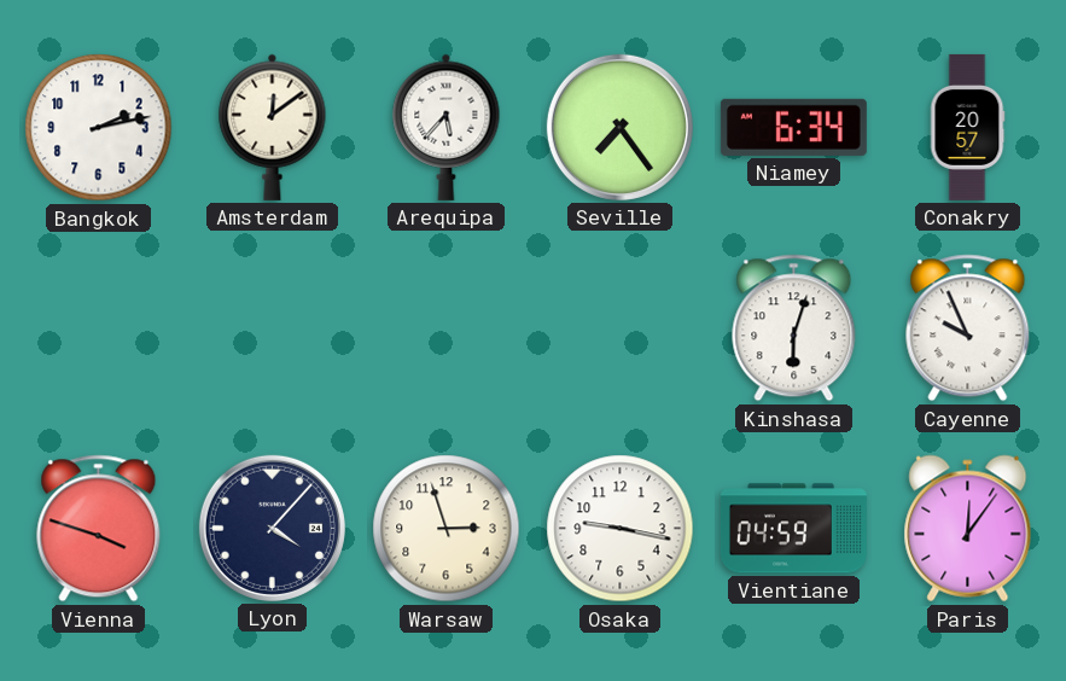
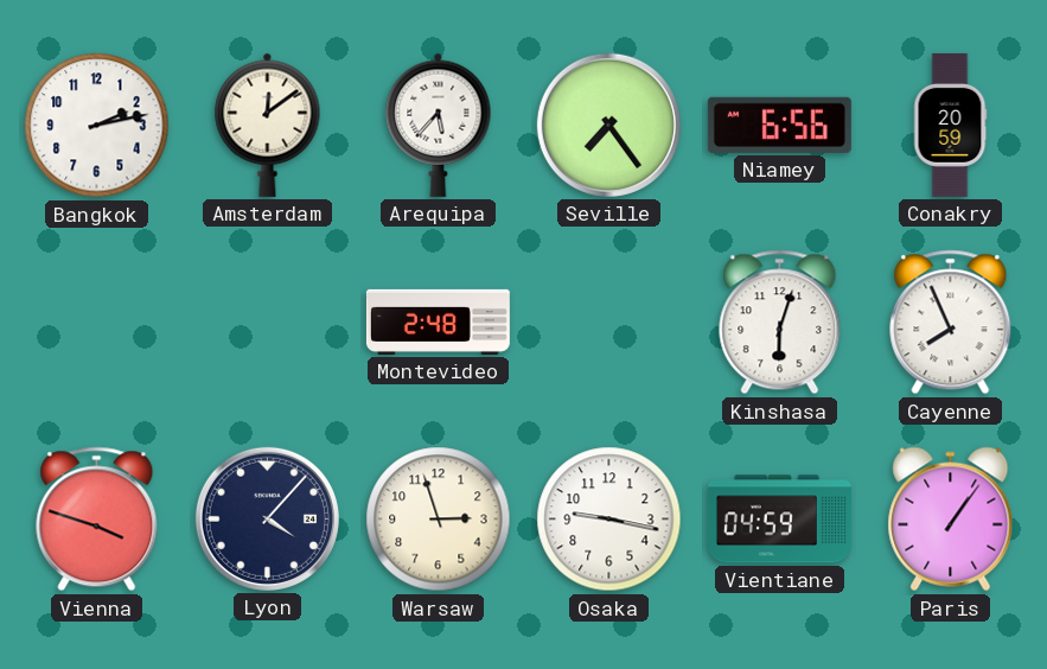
Niamey: 6:34 -> 6:56
Conakry: 20:57 -> 20:59
Montevideo: none -> 2:48
Cayenne: 9:56 -> 7:56
Paris: 12:06 -> 1:06
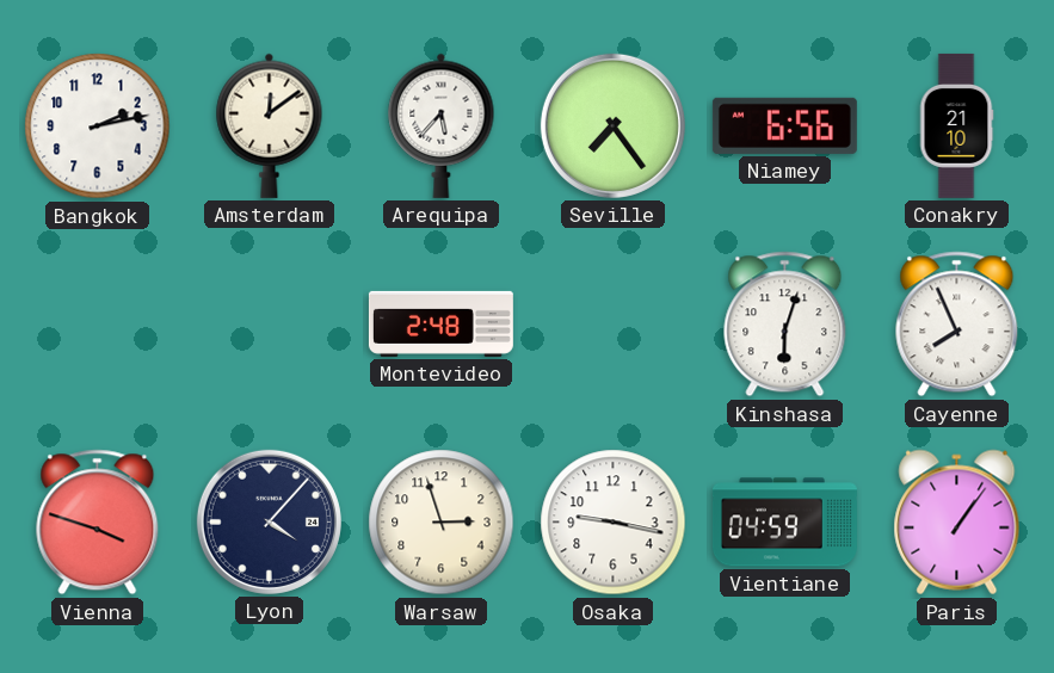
Conakry: 20:59 -> 21:10
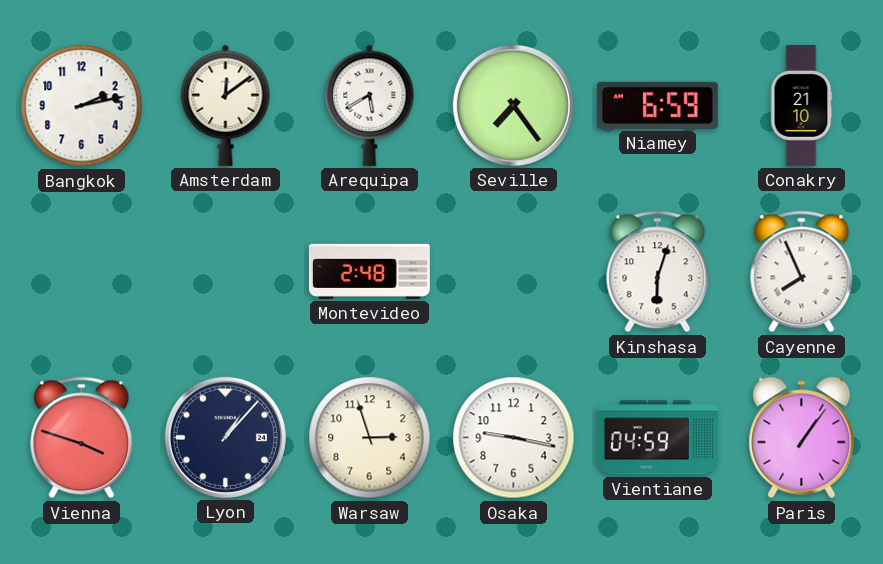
Arequipa: 5:37 -> 5:40
Niamey: 6:56 -> 6:59
Lyon: 4:07 -> 1:07
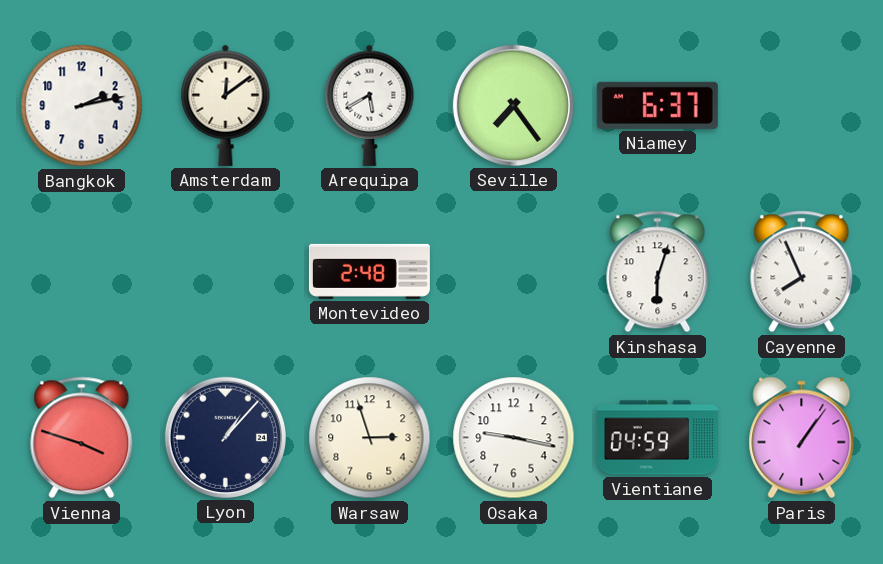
Niamey: 6:59 -> 6:37
Conakry: 21:10 -> none
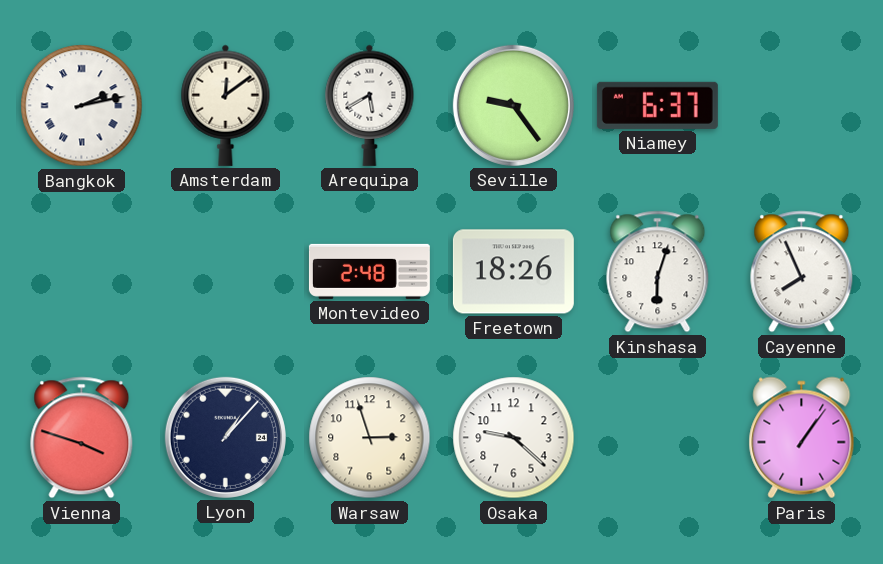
Bangkok numerals: Arabic -> Roman
Seville: 7:24 -> 9:24
Freetown: none -> 18:26
Osaka: 9:17 -> 9:22
Vientiane: 04:59 -> none
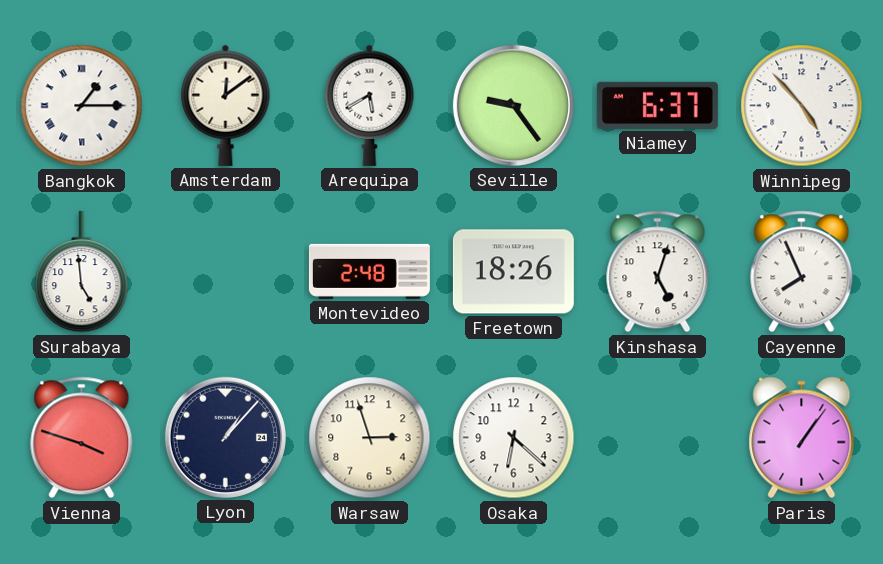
Bangkok: 2:13 -> 1:15
Winnipeg: none -> 4:53
Surabaya: none -> 4:59
Kinshasa: 6:03 -> 5:03
Osaka: 9:22 -> 6:22
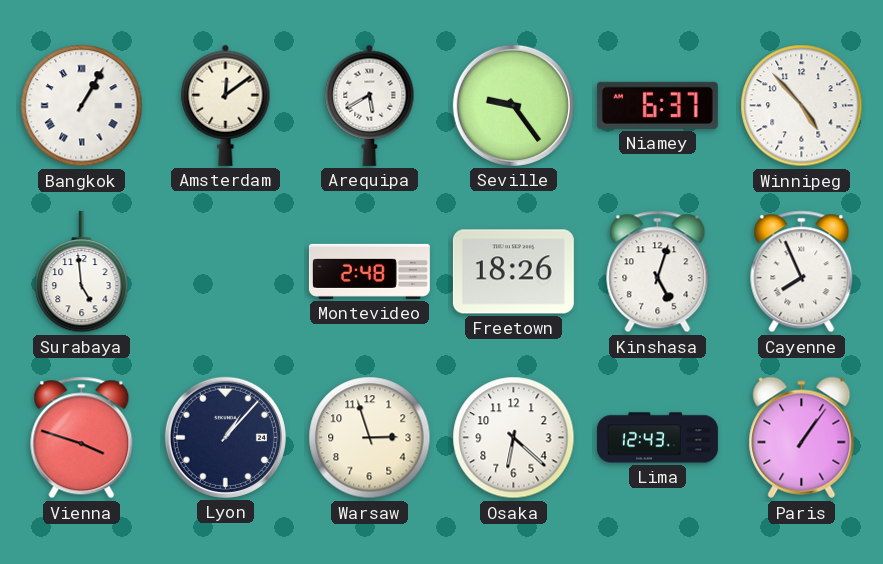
Bangkok: 1:15 -> 1:05
Lima: none -> 12:43
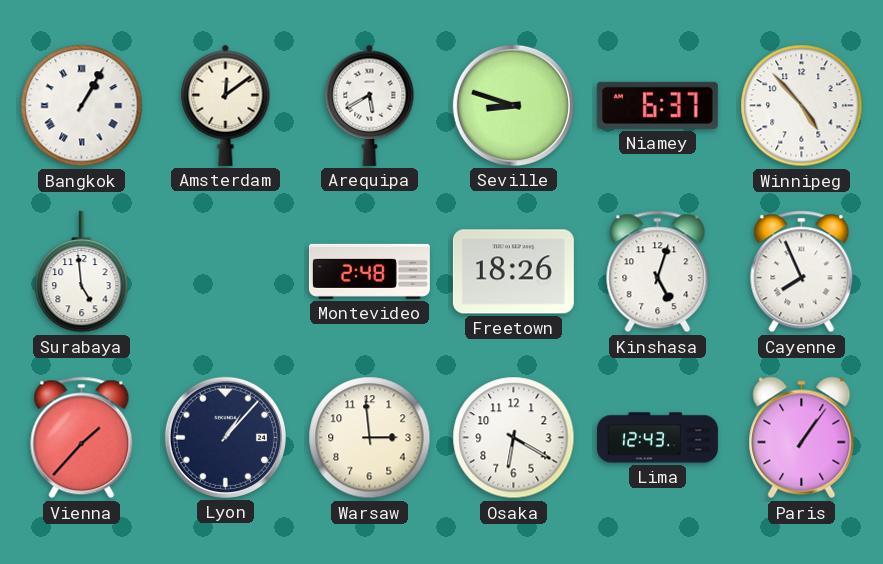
Seville: 9:24 -> 8:48
Vienna: 3:48 -> 1:37
Warsaw: 2:57 -> 2:59
Osaka: 6:22 -> 6:20
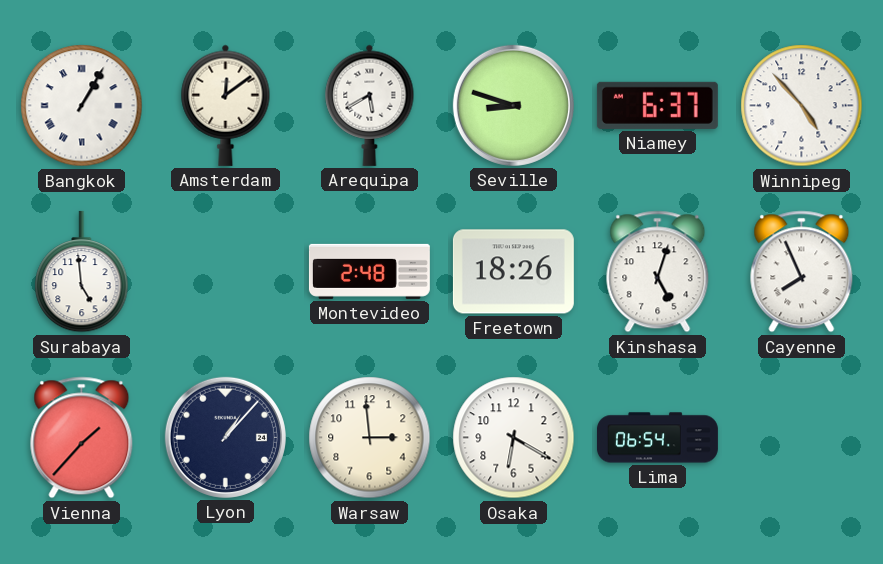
Lima: 12:43 -> 06:54
Paris: 1:06 -> none
